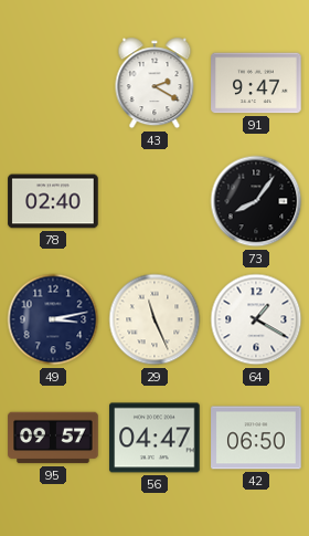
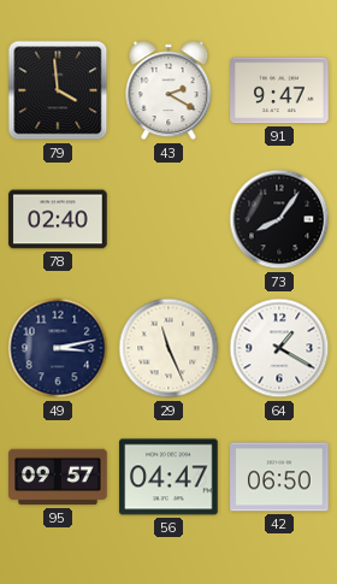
79: none -> 3:59
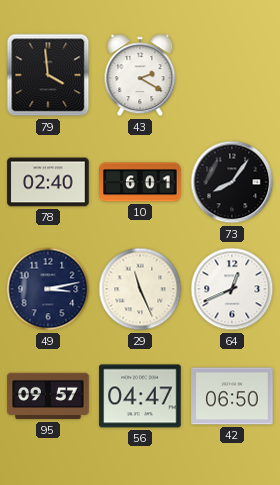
91: 9:47 -> none
10: none -> 6:01
64: 1:20 -> 12:41
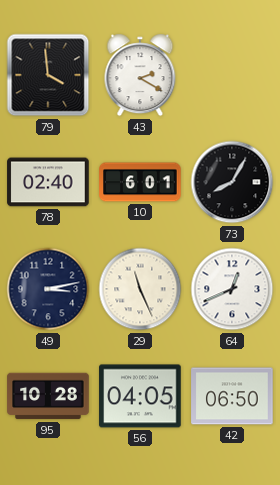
73: 8:06 -> 8:05
95: 09:57 -> 10:28
56: 04:47 -> 04:05
